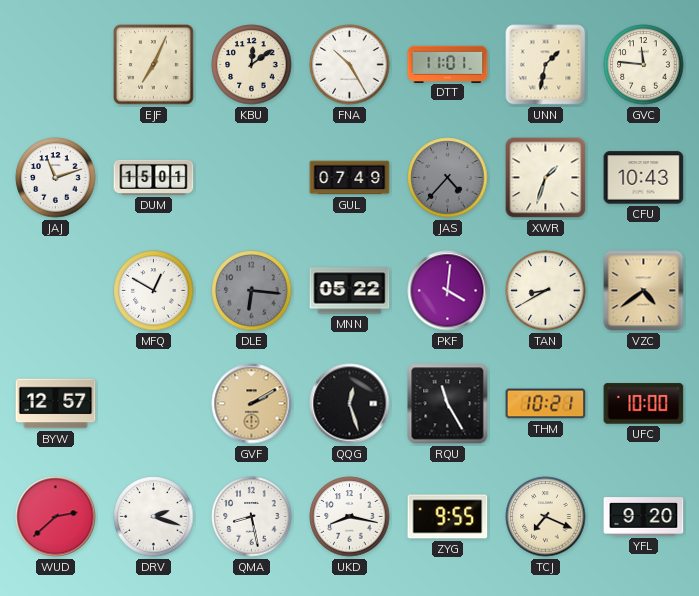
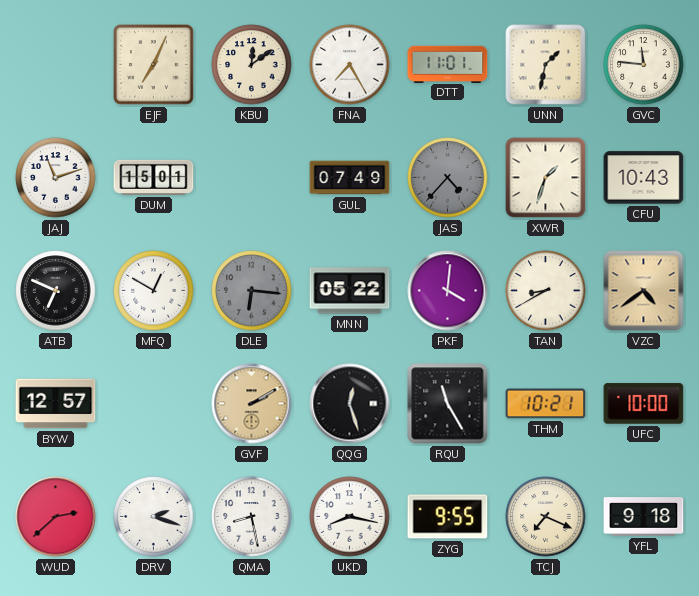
FNA: 10:25 -> 7:25
ATB: none -> 6:49
YFL: 9:20 -> 9:18
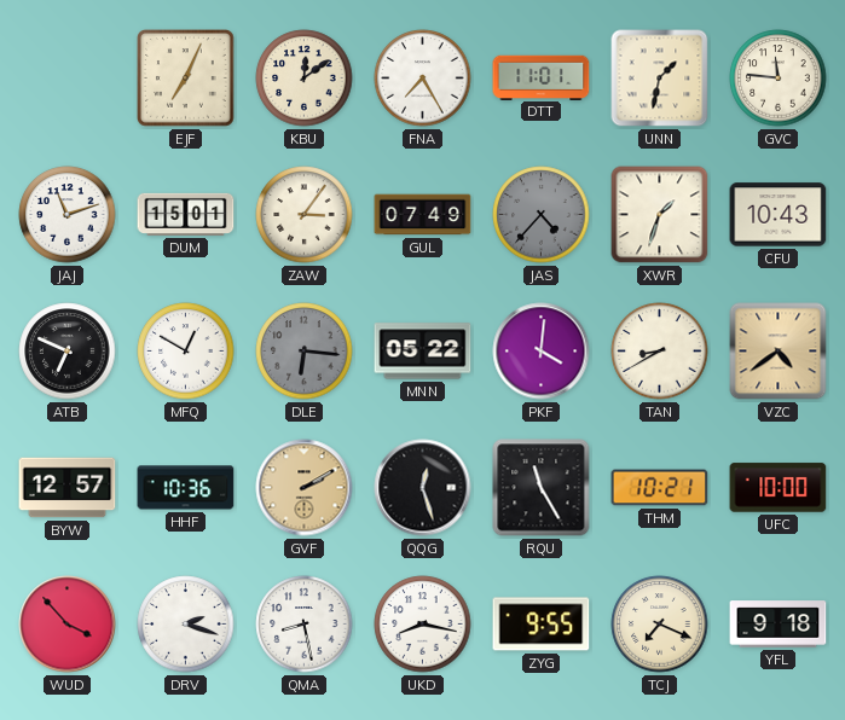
ZAW: none -> 3:06
HHF: none -> 10:36
WUD: 2:38 -> 3:53
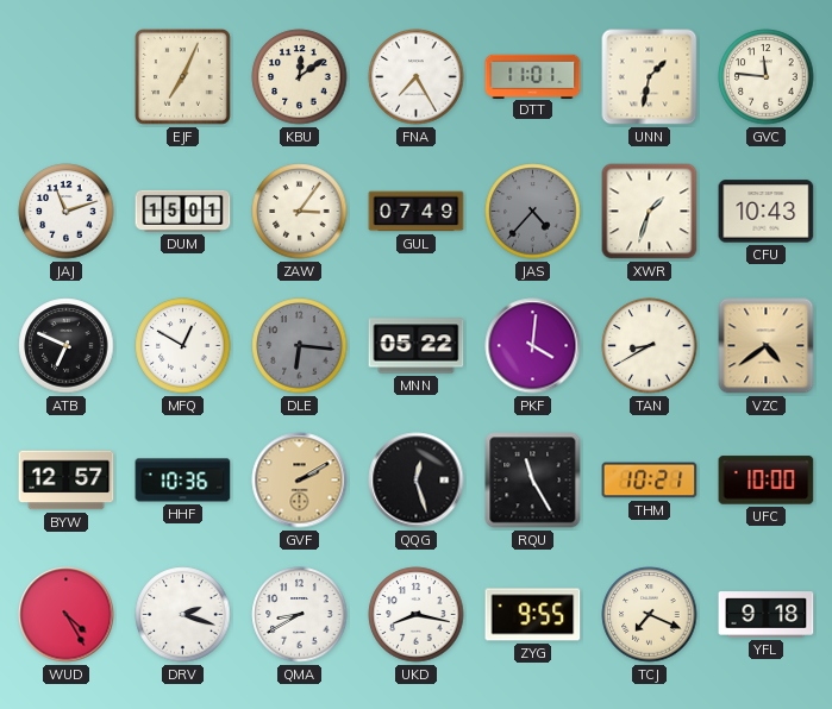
WUD: 3:53 -> 4:25
QMA: 8:28 -> 8:40
